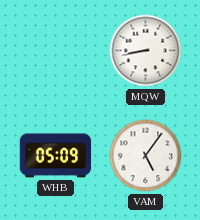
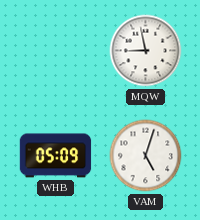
MQW: 8:43 -> 8:58
VAM: 5:06 -> 5:03
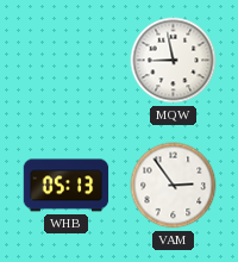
WHB: 05:09 -> 05:13
VAM: 5:03 -> 2:54
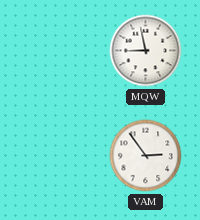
WHB: 05:13 -> none
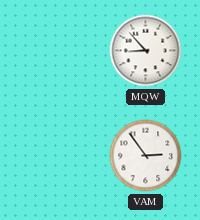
MQW: 8:58 -> 8:53
